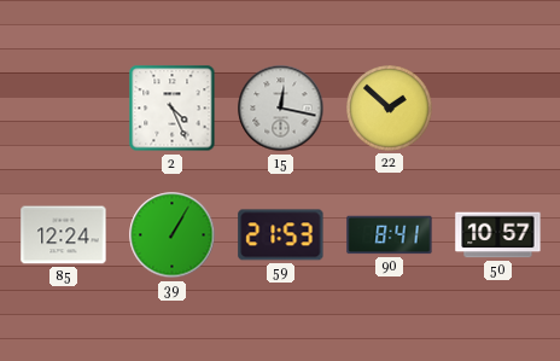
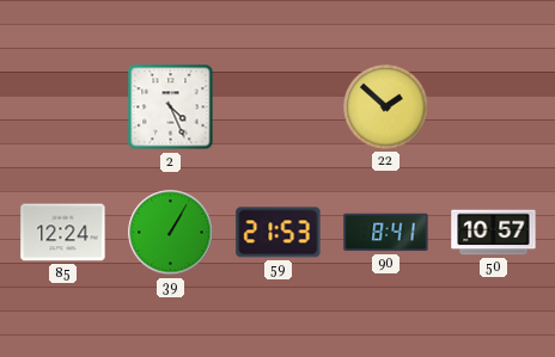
15: 12:17 -> none
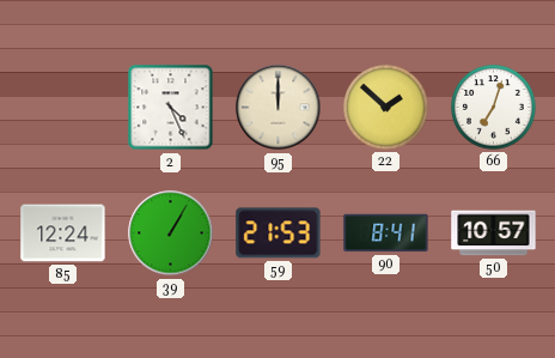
95: none -> 12:00
66: none -> 7:03
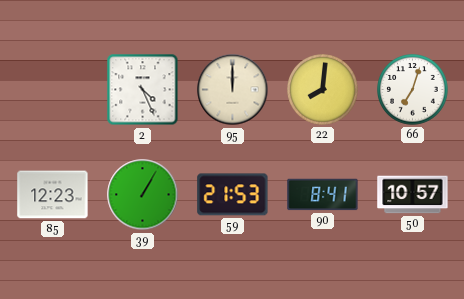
22: 1:52 -> 8:01
85: 12:24 -> 12:23
